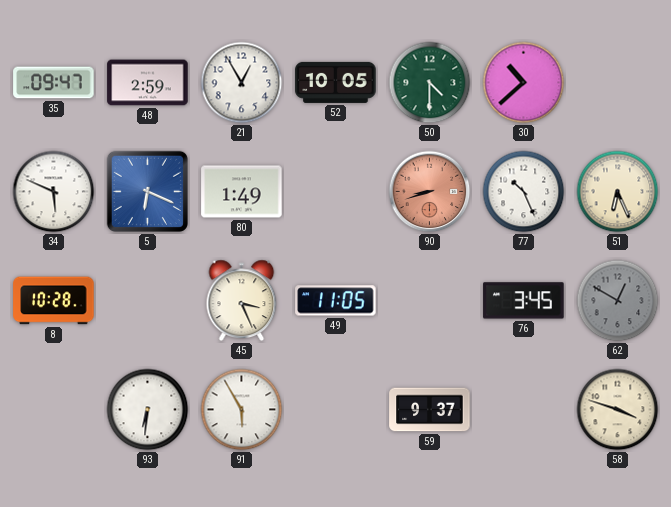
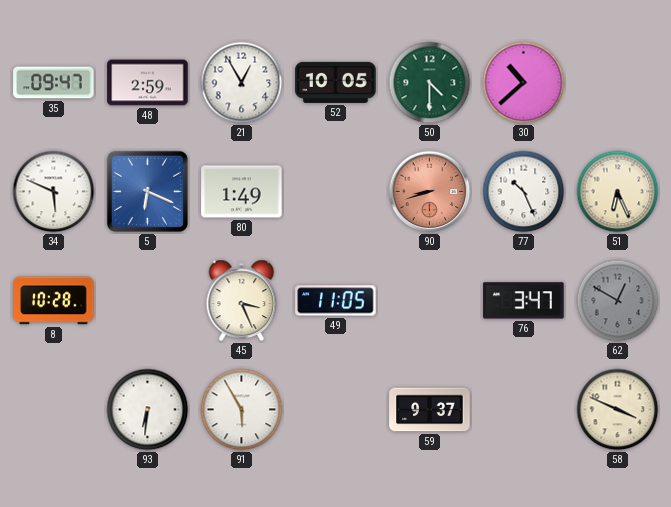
76: 3:45 -> 3:47
58: 3:48 -> 3:49
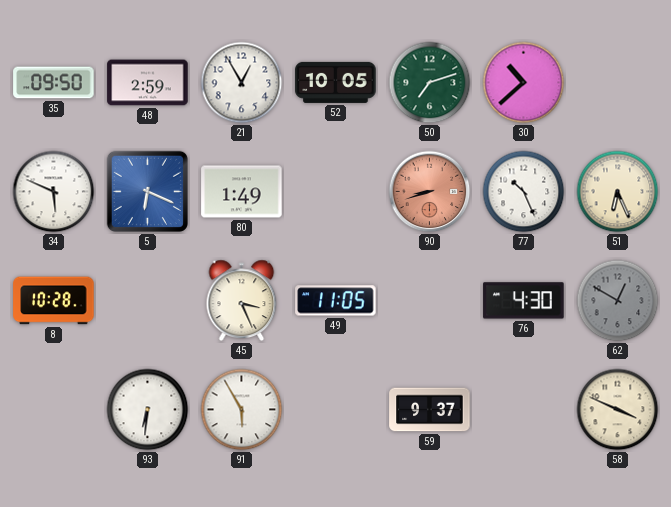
35: 09:47 -> 09:50
50: 4:30 -> 7:12
76: 3:47 -> 4:30
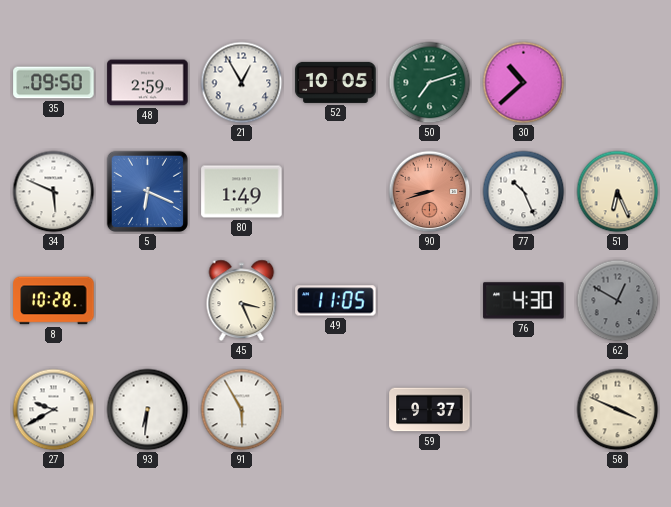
27: none -> 9:40
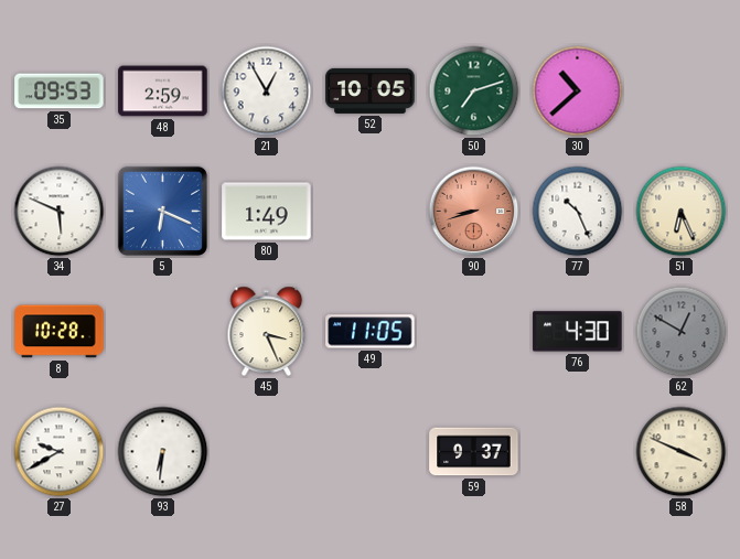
35: 09:50 -> 09:53
91: 5:55 -> none
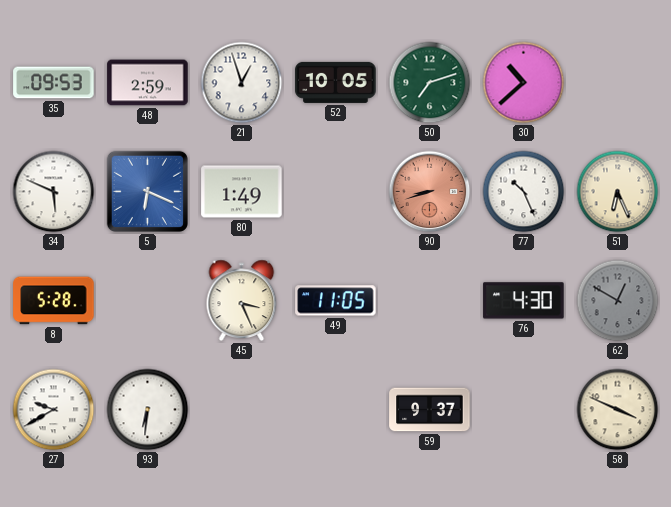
21: 12:55 -> 12:57
8: 10:28 -> 5:28
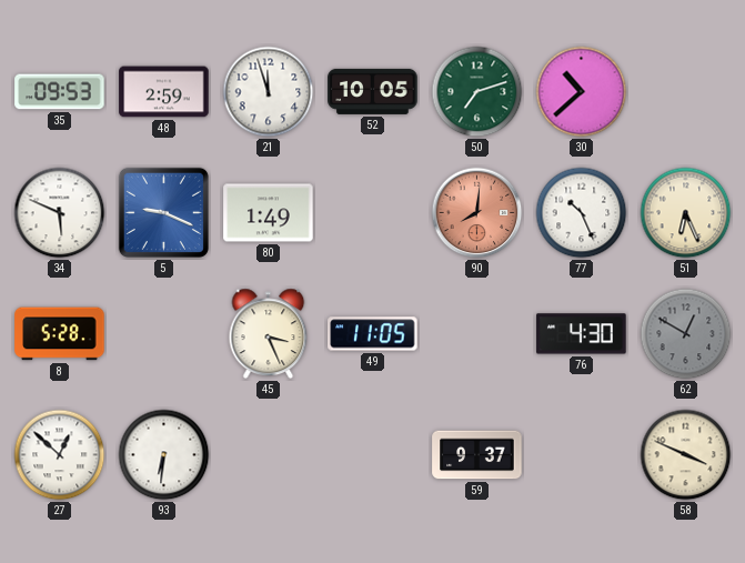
21: 12:57 -> 11:57
5: 6:19 -> 9:19
90: 8:42 -> 8:01
27: 9:40 -> 12:52
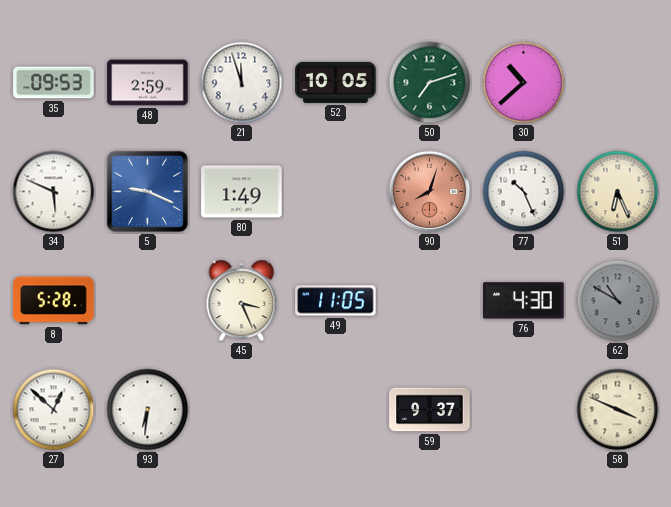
90: 8:01 -> 8:03
62: 12:50 -> 10:50
